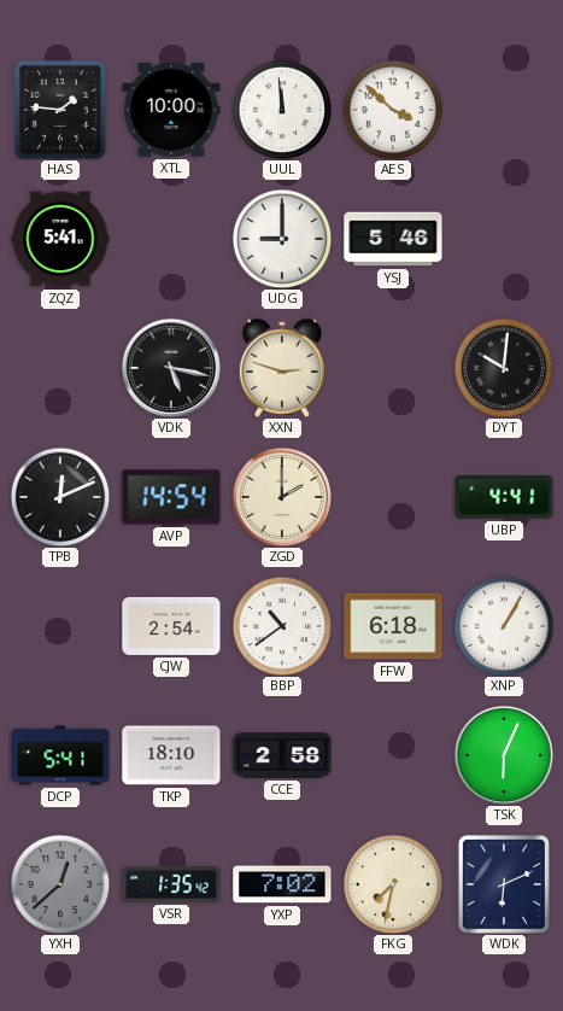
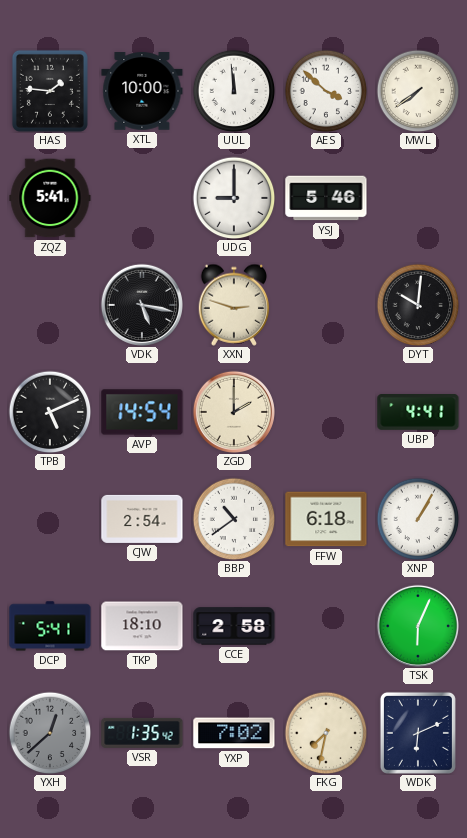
MWL: none -> 7:39
TPB: 12:11 -> 5:11
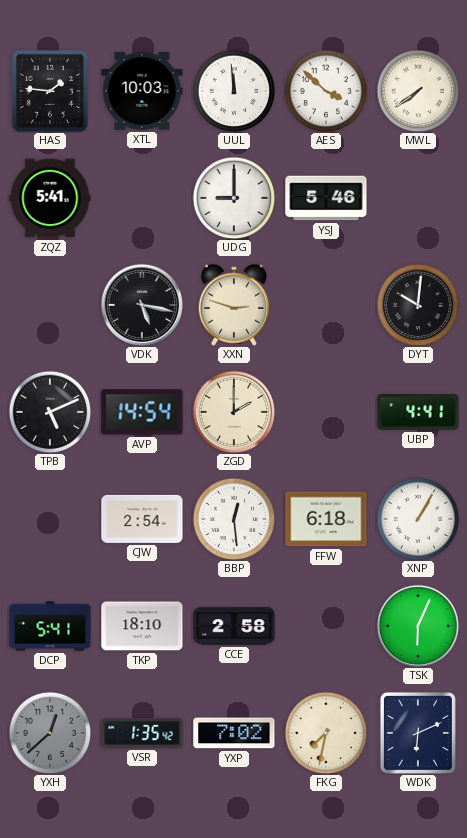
XTL: 10:00 -> 10:03
BBP: 10:39 -> 12:29
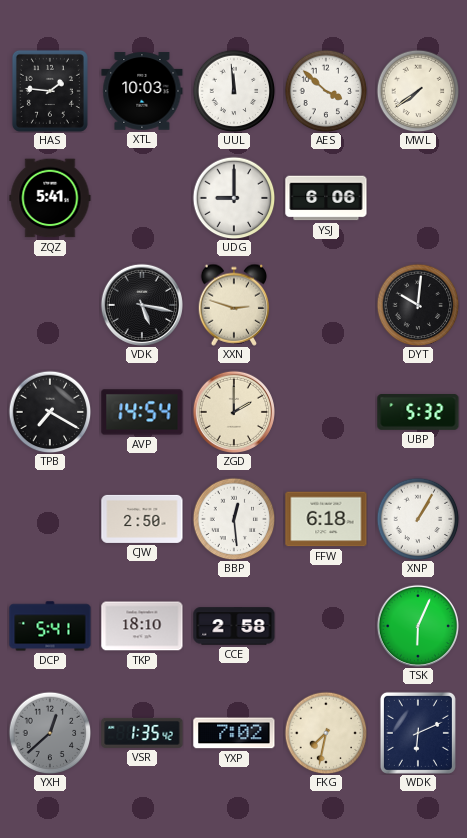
YSJ: 5:46 -> 6:06
TPB: 5:11 -> 7:20
UBP: 4:41 -> 5:32
CJW: 2:54 -> 2:50
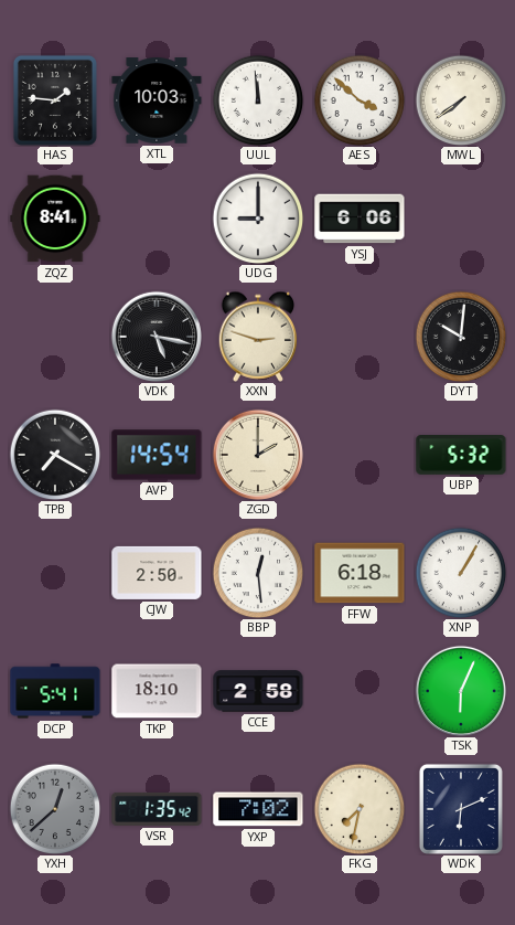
ZQZ: 5:41 -> 8:41
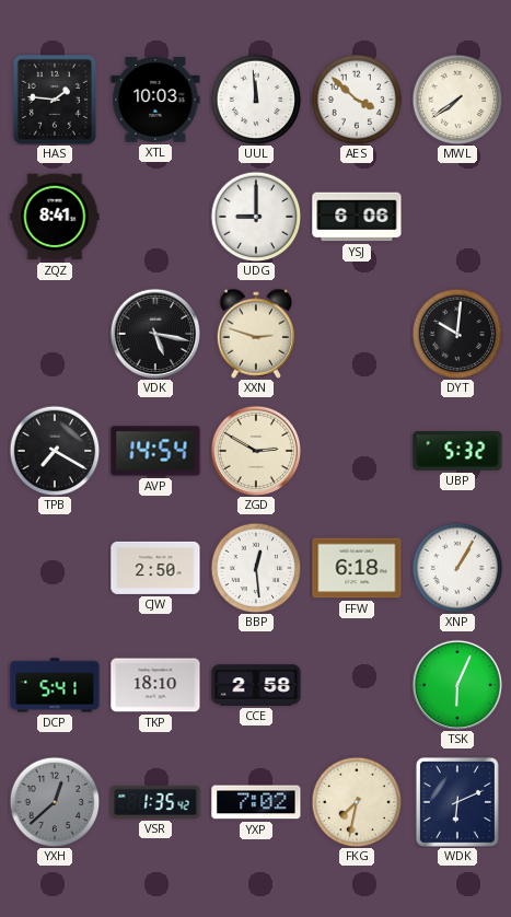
ZGD: 2:00 -> 2:50
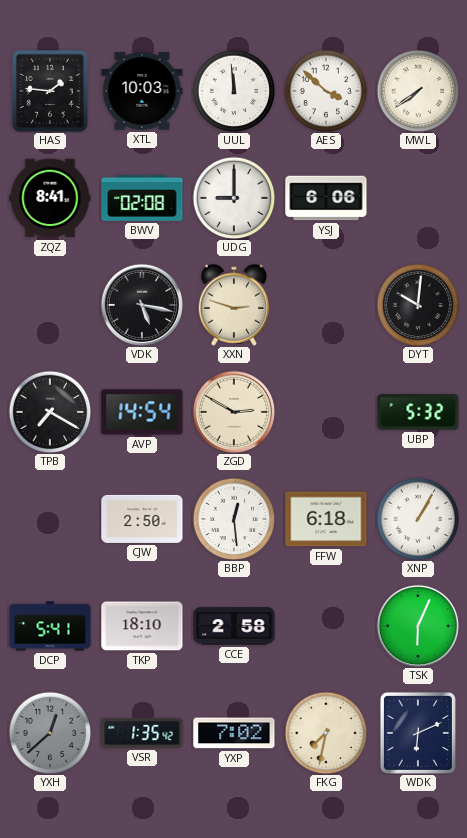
BWV: none -> 02:08
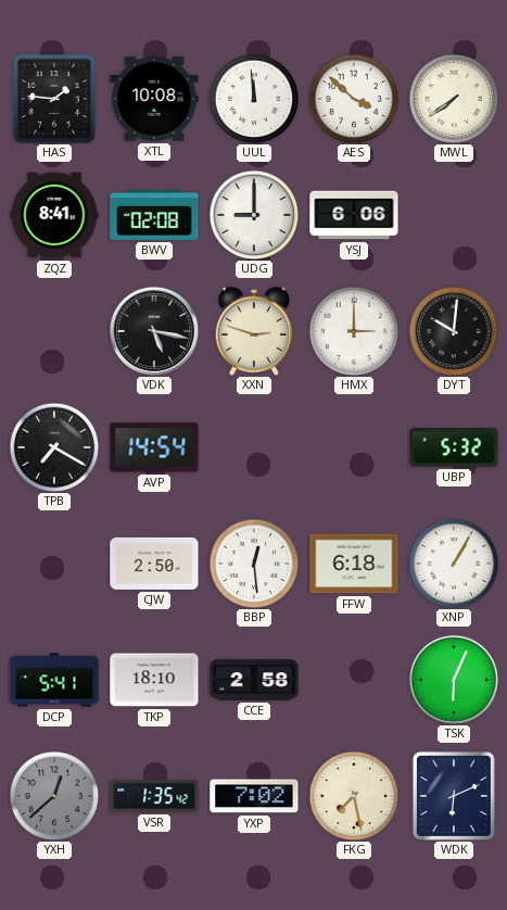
XTL: 10:03 -> 10:08
HMX: none -> 3:00
ZGD: 2:50 -> none
FKG: 7:32 -> 7:28
